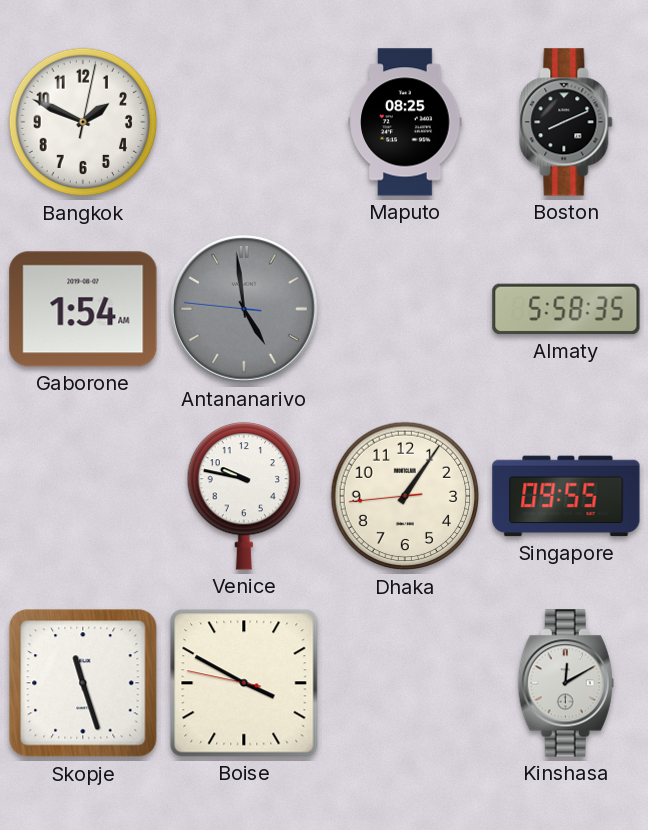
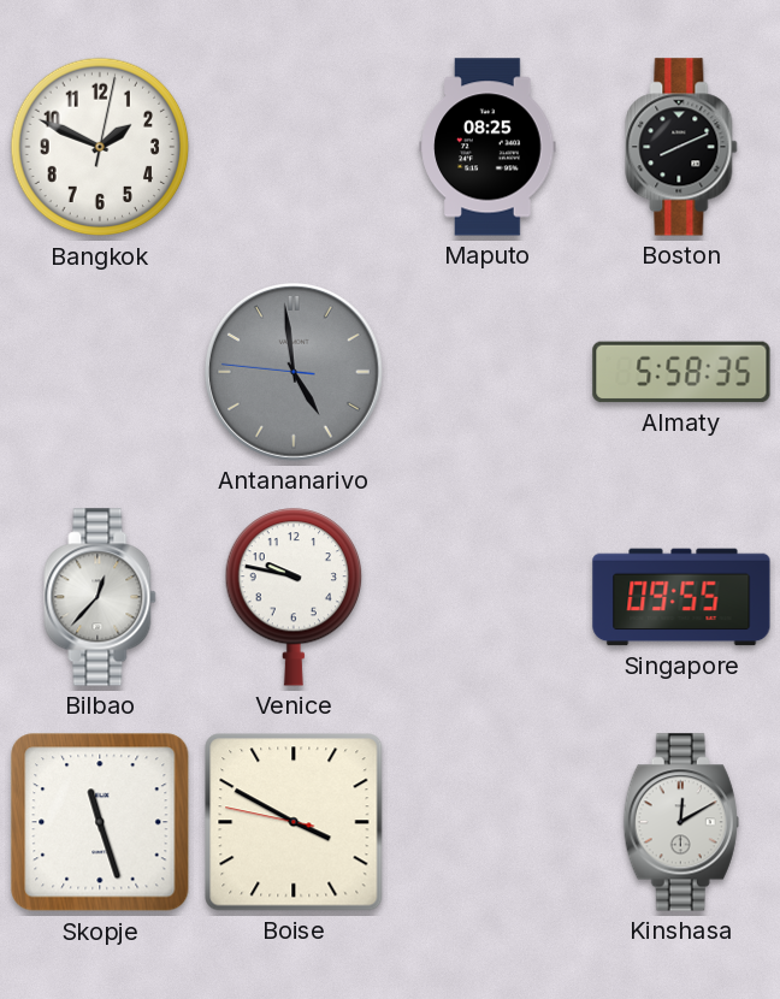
Gaborone: 1:54 -> none
Bilbao: none -> 12:37
Dhaka: 1:05 -> none
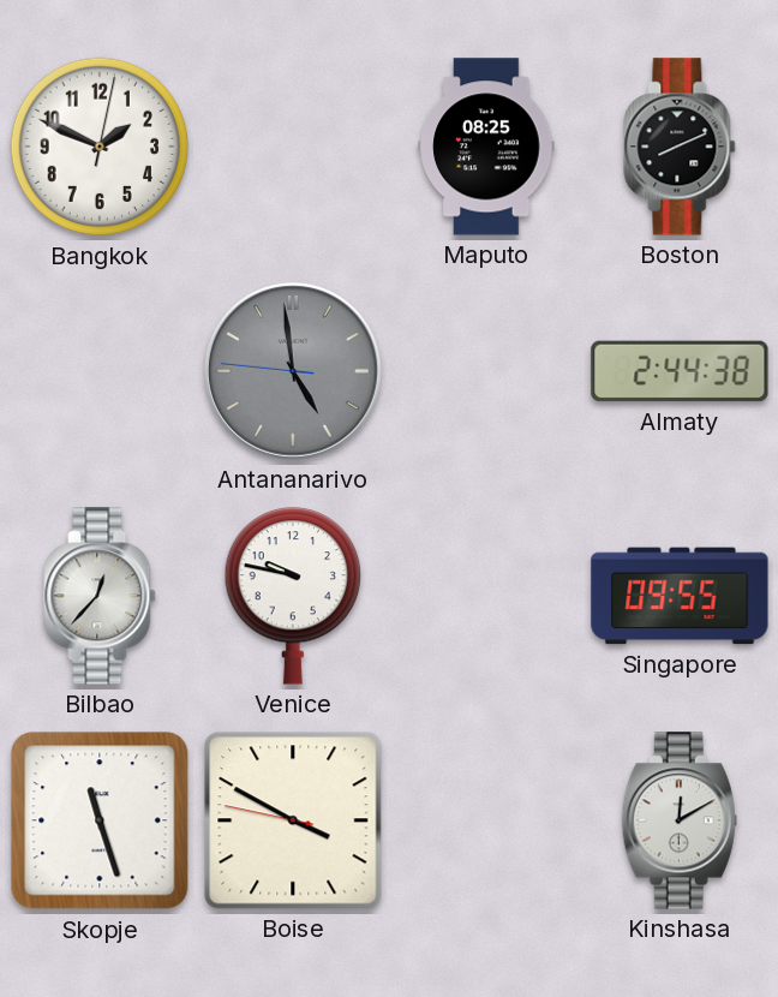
Almaty: 5:58 -> 2:44
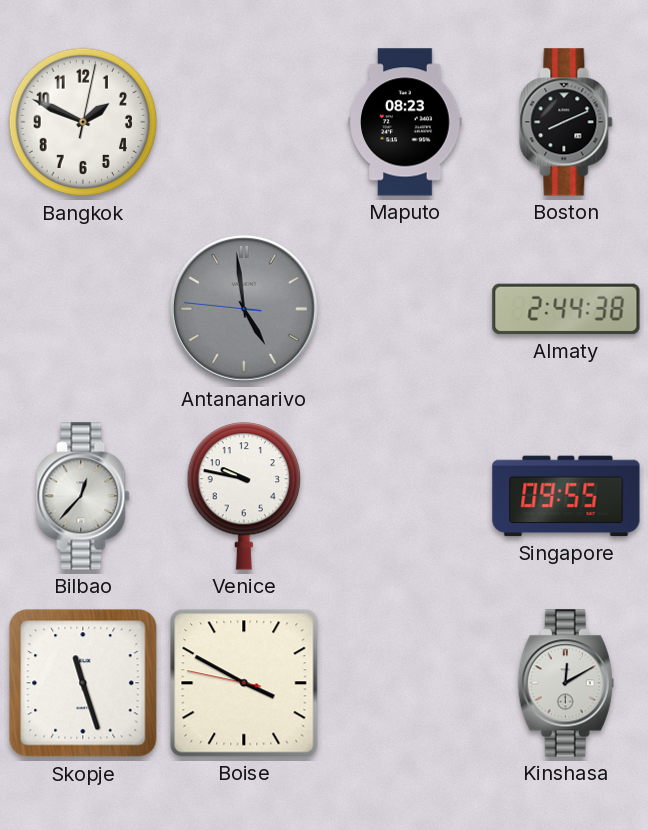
Maputo: 08:25 -> 08:23
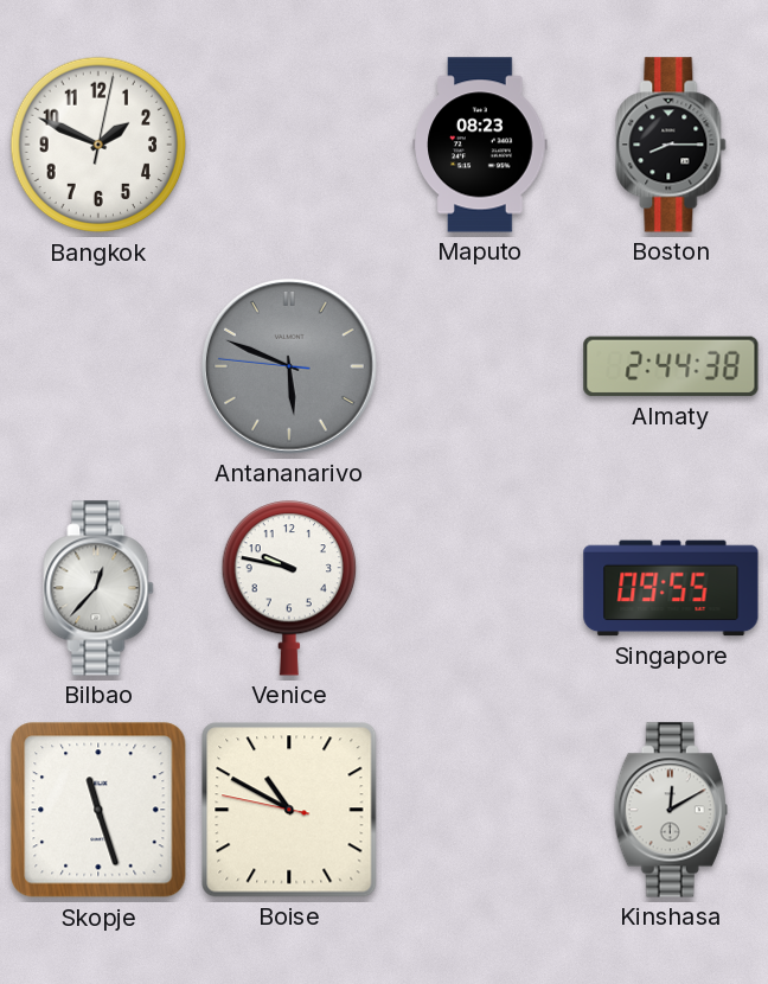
Boston: 8:11 -> 8:15
Antananarivo: 4:58 -> 5:48
Boise: 3:49 -> 10:49
